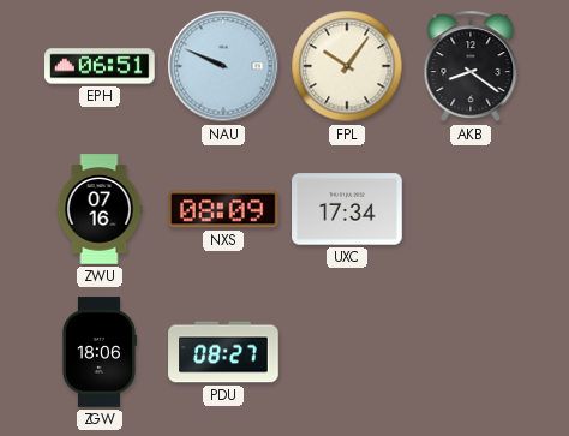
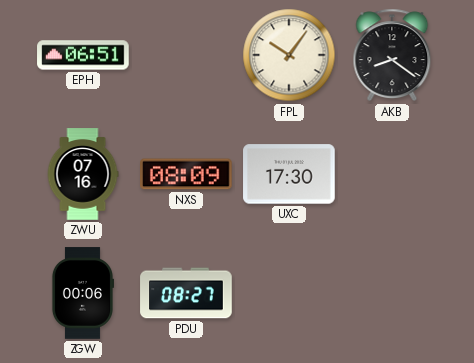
NAU: 9:49 -> none
UXC: 17:34 -> 17:30
ZGW: 18:06 -> 00:06
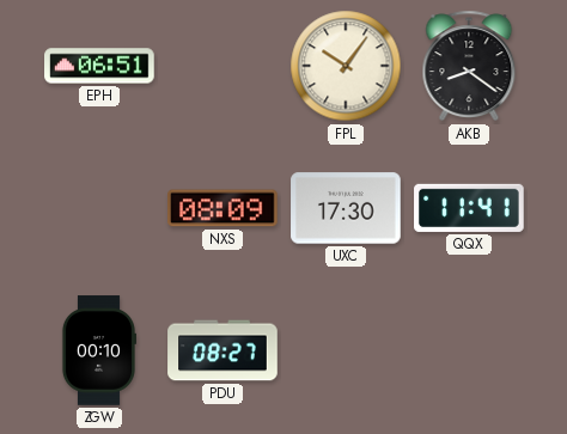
ZWU: 07:16 -> none
QQX: none -> 11:41
ZGW: 00:06 -> 00:10
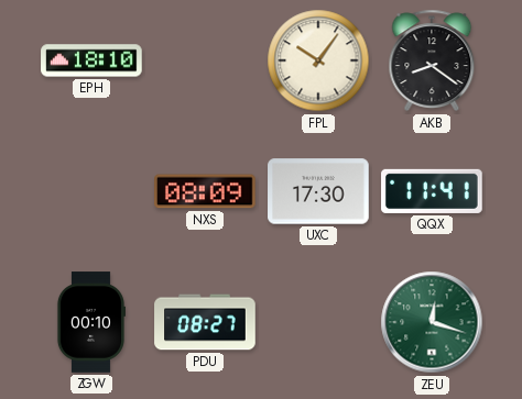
EPH: 06:51 -> 18:10
ZEU: none -> 12:18
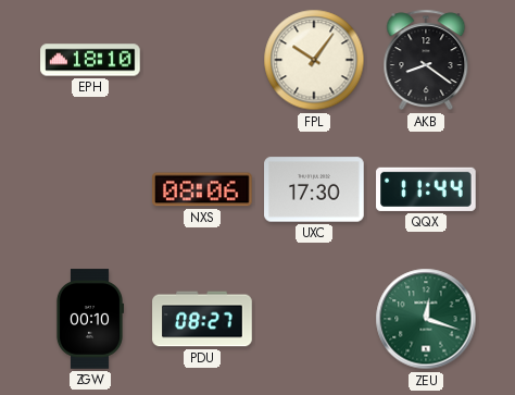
NXS: 08:09 -> 08:06
QQX: 11:41 -> 11:44
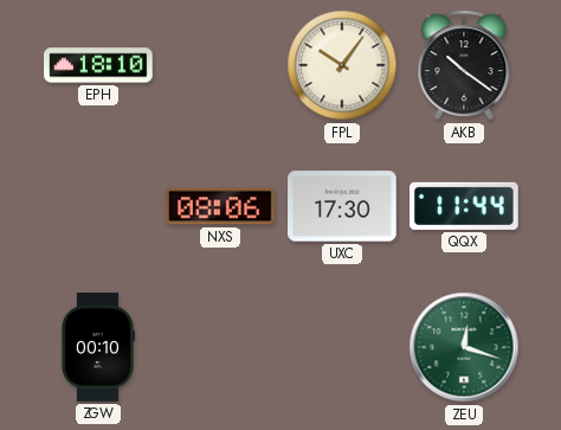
AKB: 8:21 -> 10:21
PDU: 08:27 -> none
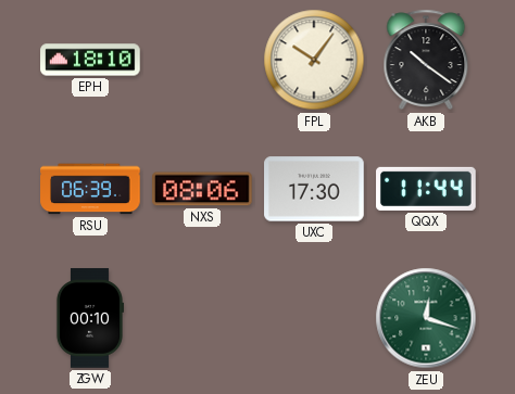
RSU: none -> 06:39
